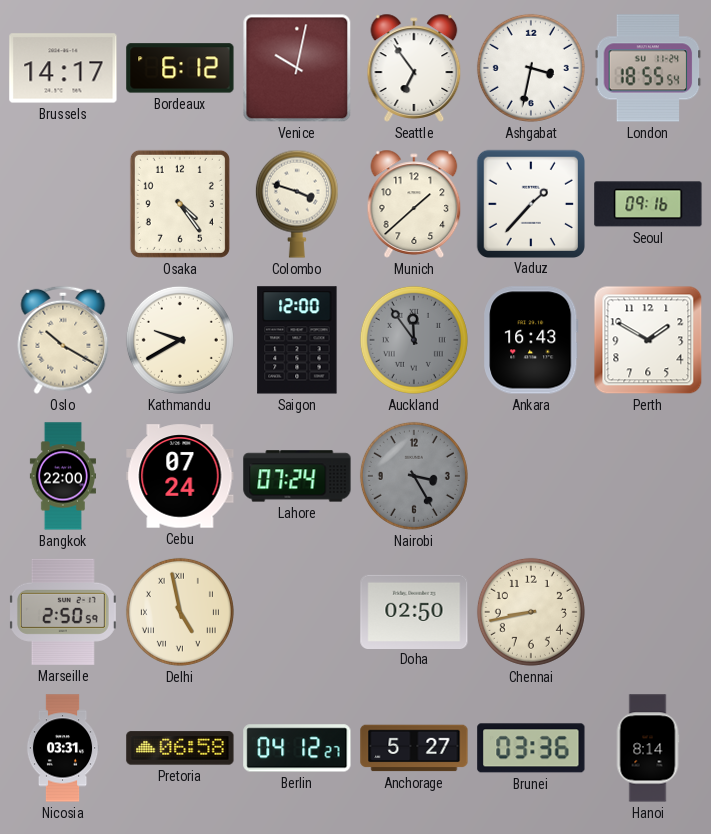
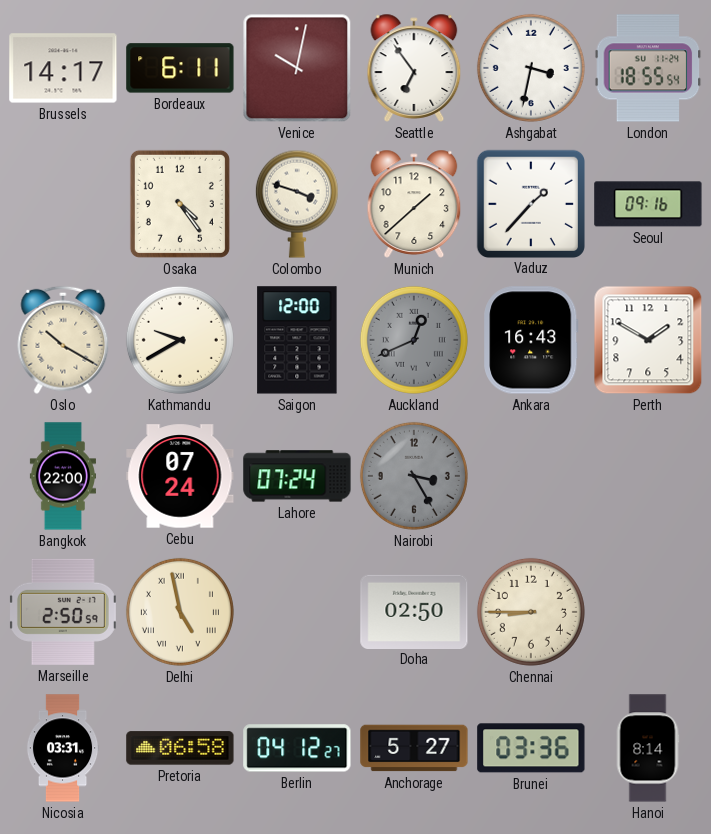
Bordeaux: 6:12 -> 6:11
Auckland: 11:54 -> 12:41
Chennai: 8:43 -> 8:45
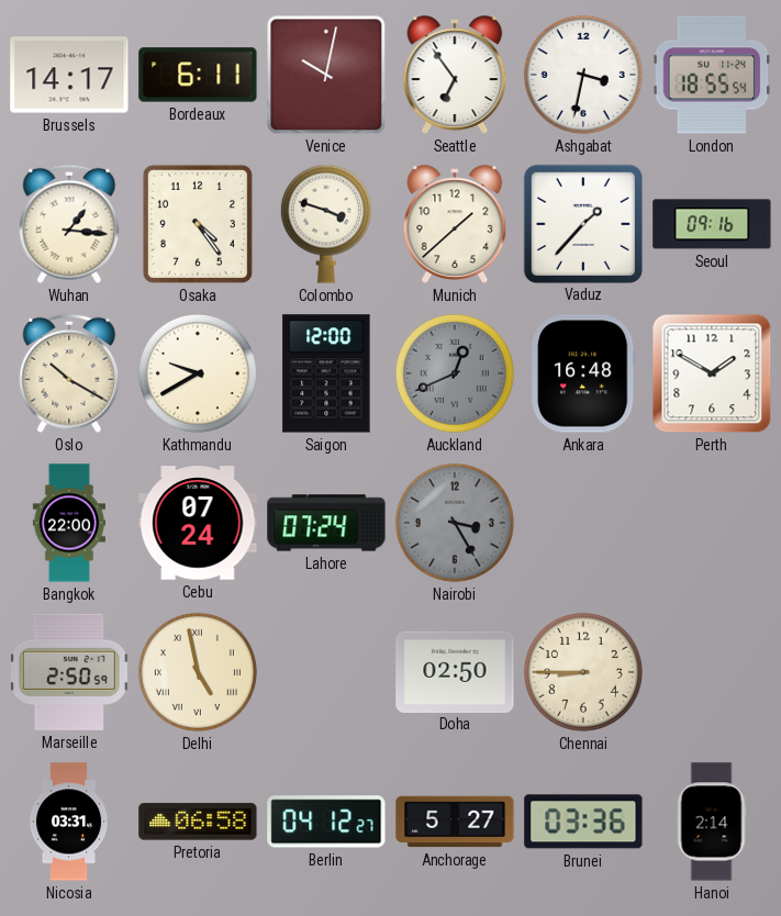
Wuhan: none -> 1:16
Ankara: 16:43 -> 16:48
Hanoi: 8:14 -> 2:14
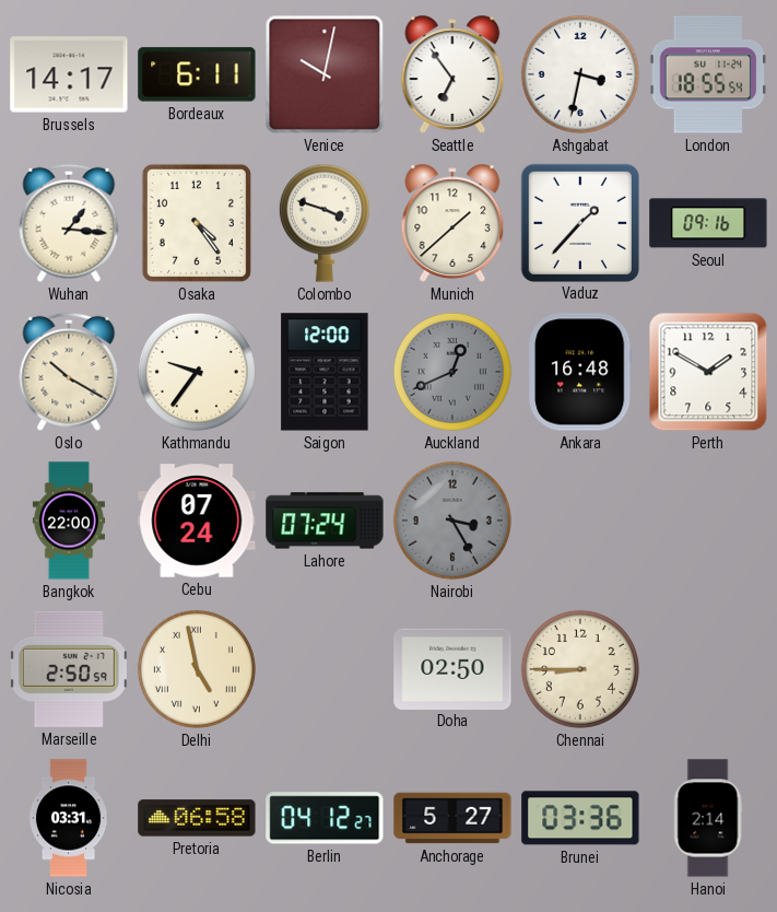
Kathmandu: 9:40 -> 9:36
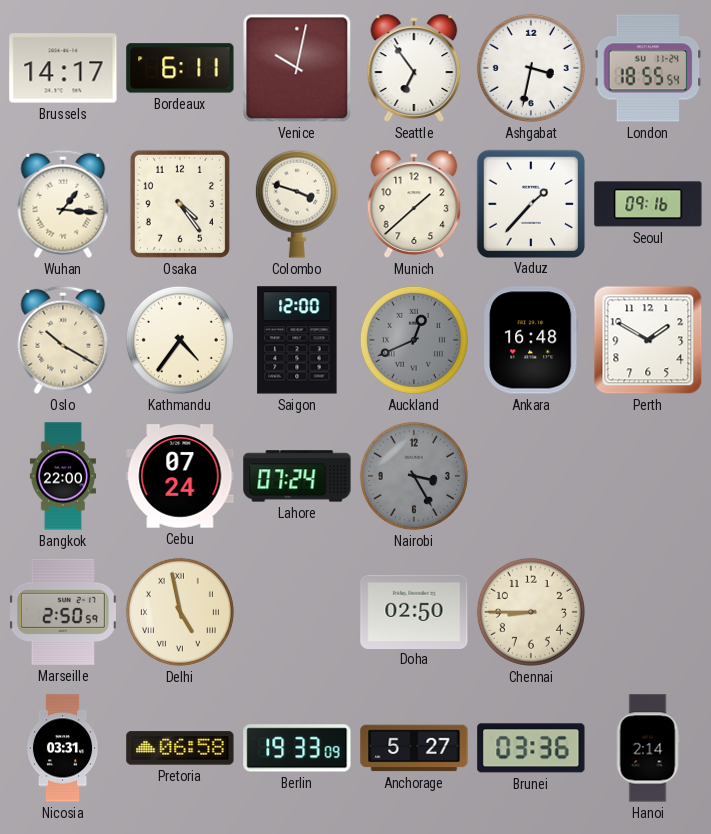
Kathmandu: 9:36 -> 4:36
Berlin: 04:12 -> 19:33
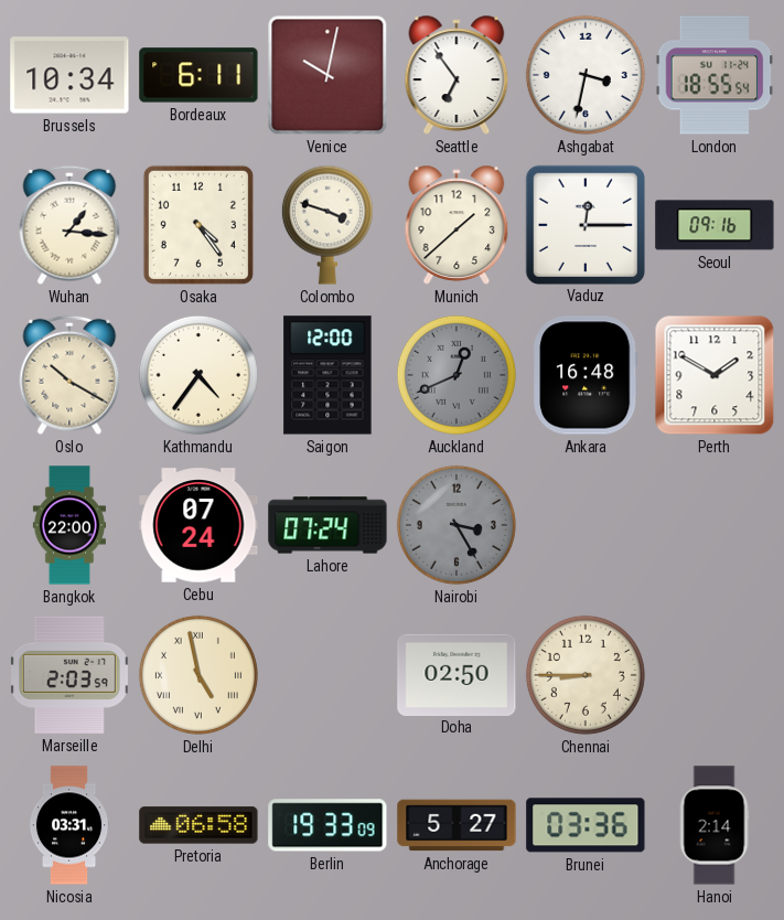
Brussels: 14:17 -> 10:34
Vaduz: 1:37 -> 12:15
Marseille: 2:50 -> 2:03
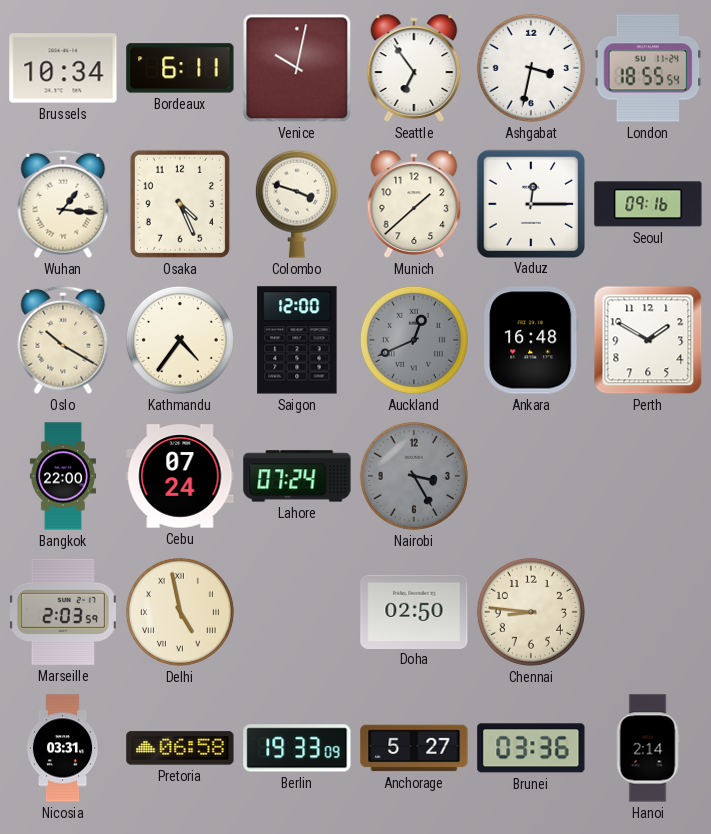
Osaka: 4:24 -> 4:26
Chennai: 8:45 -> 8:46
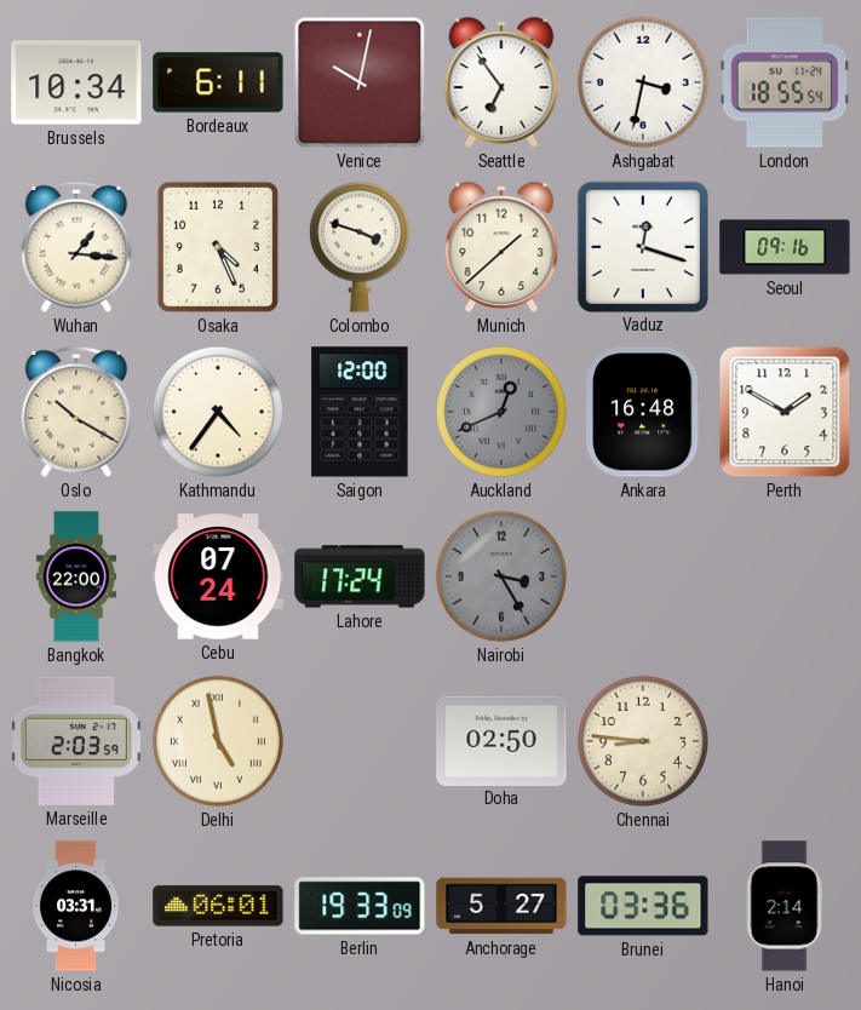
Vaduz: 12:15 -> 12:18
Lahore: 07:24 -> 17:24
Pretoria: 06:58 -> 06:01
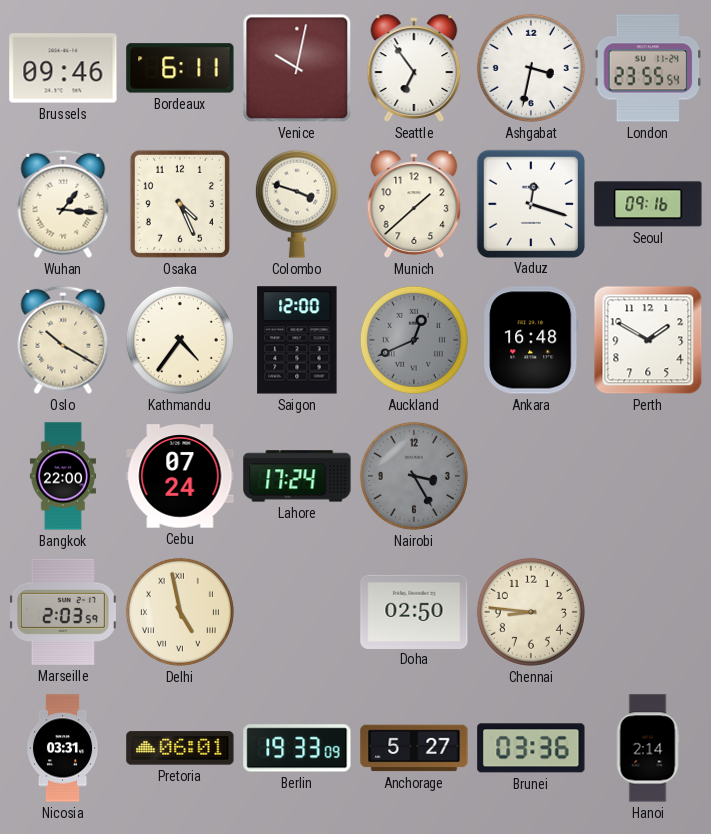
Brussels: 10:34 -> 09:46
London: 18:55 -> 23:55
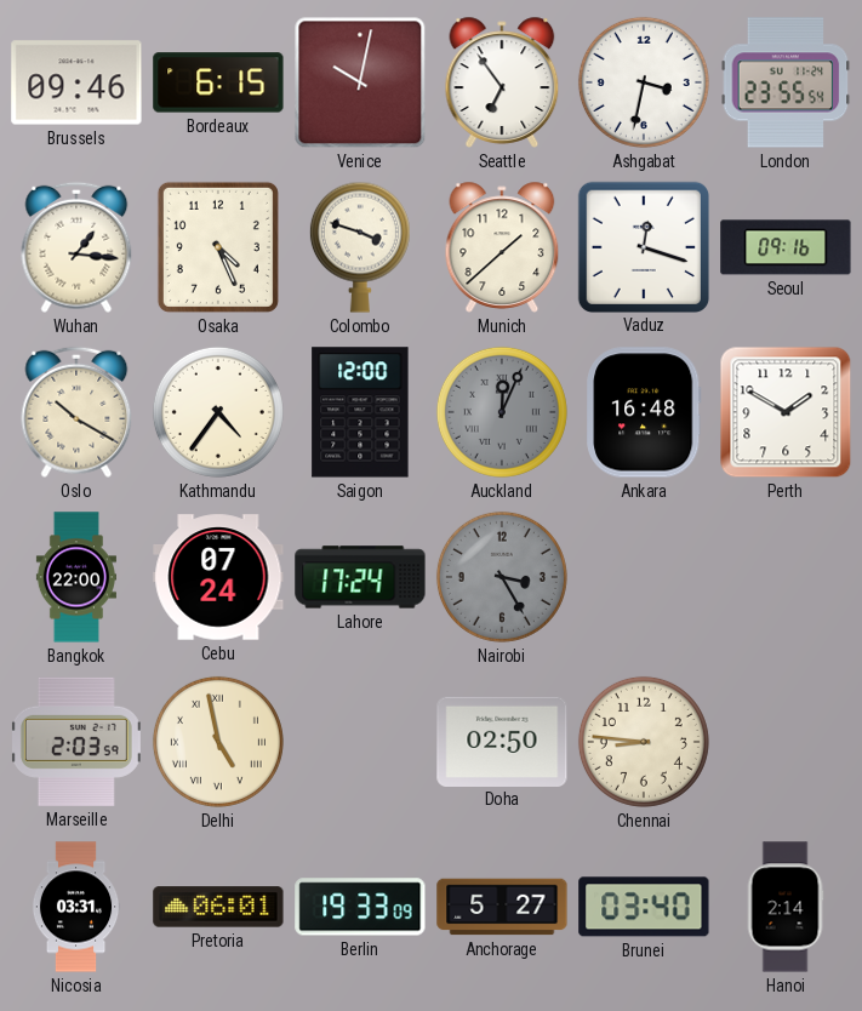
Bordeaux: 6:11 -> 6:15
Auckland: 12:41 -> 12:04
Brunei: 03:36 -> 03:40
